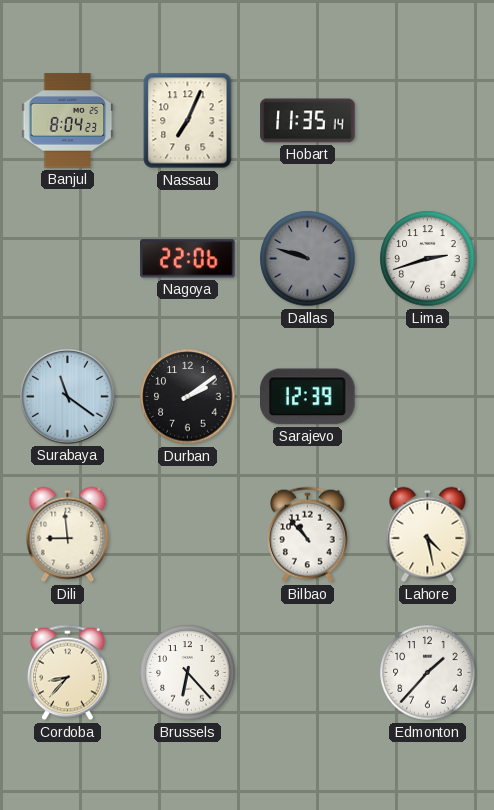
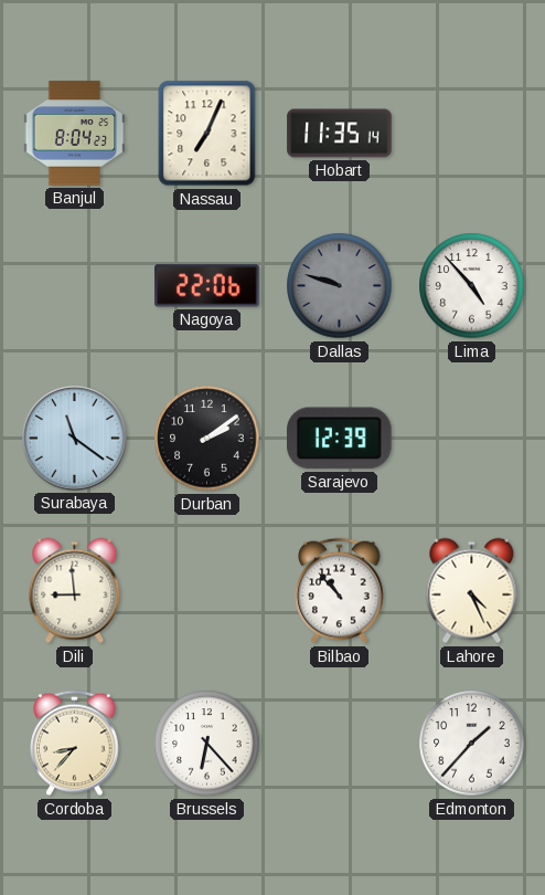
Lima: 2:42 -> 4:53
Lahore: 4:28 -> 4:26
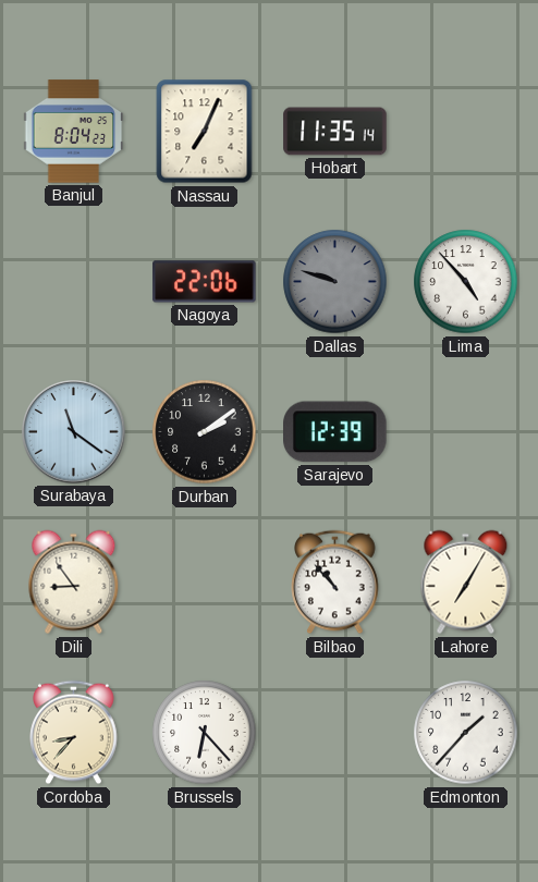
Dili: 8:59 -> 8:54
Lahore: 4:26 -> 7:05
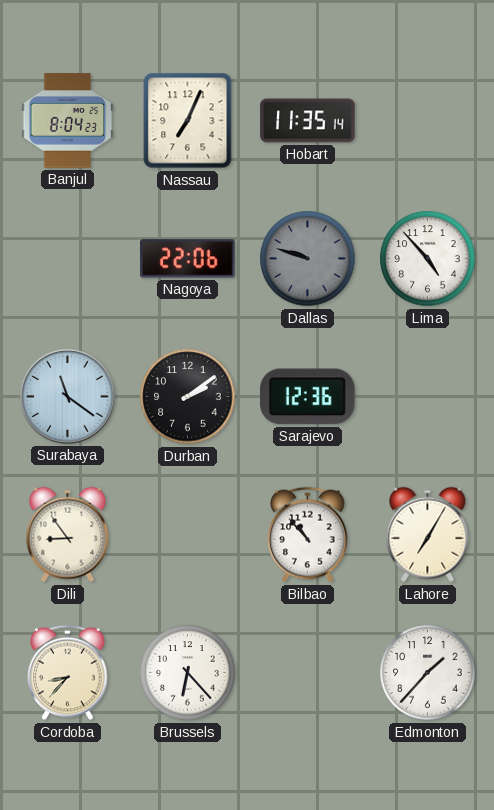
Sarajevo: 12:39 -> 12:36
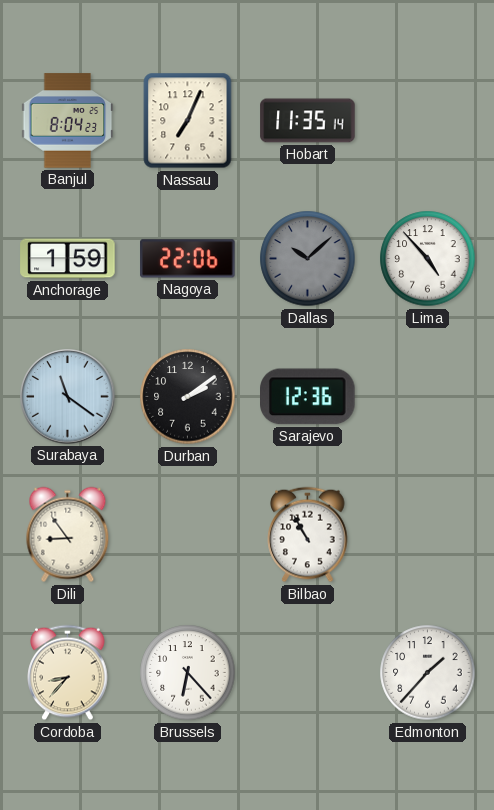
Anchorage: none -> 1:59
Dallas: 9:48 -> 10:08
Bilbao: 10:53 -> 10:55
Lahore: 7:05 -> none
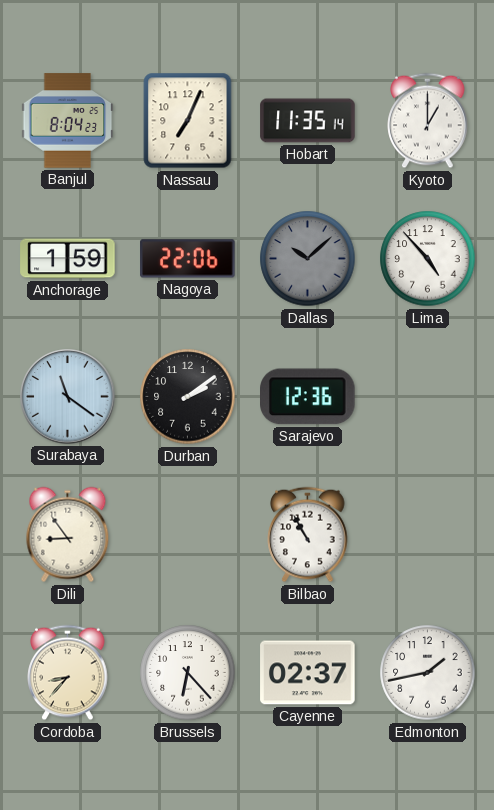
Kyoto: none -> 1:00
Cayenne: none -> 02:37
Edmonton: 1:37 -> 1:43
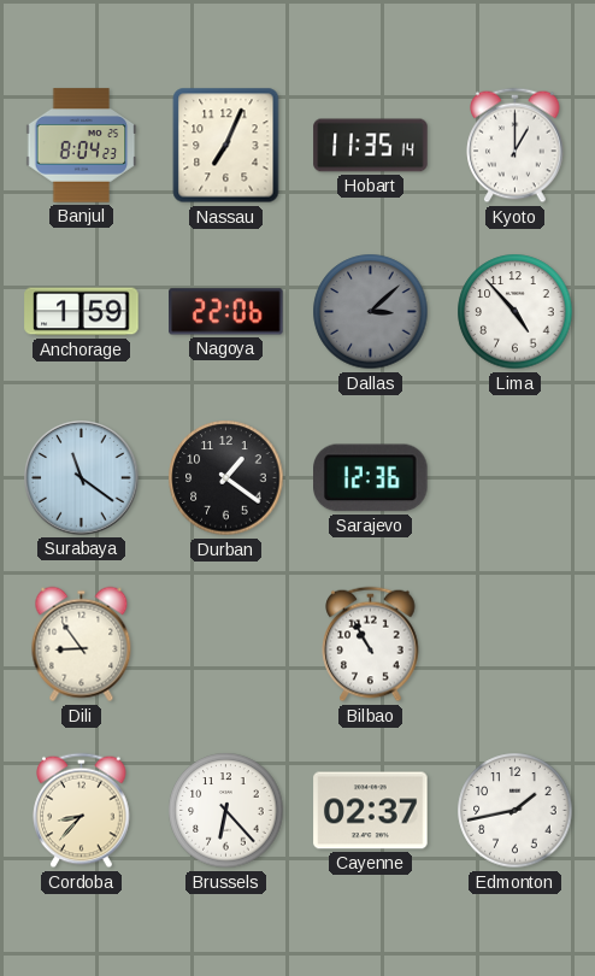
Dallas: 10:08 -> 3:08
Durban: 2:09 -> 1:21
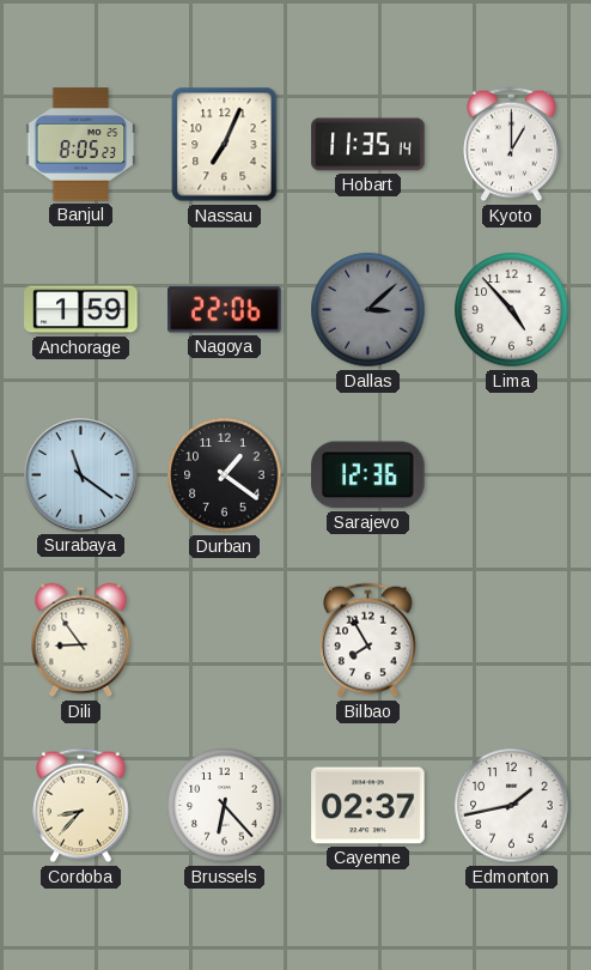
Banjul: 8:04 -> 8:05
Bilbao: 10:55 -> 7:55
